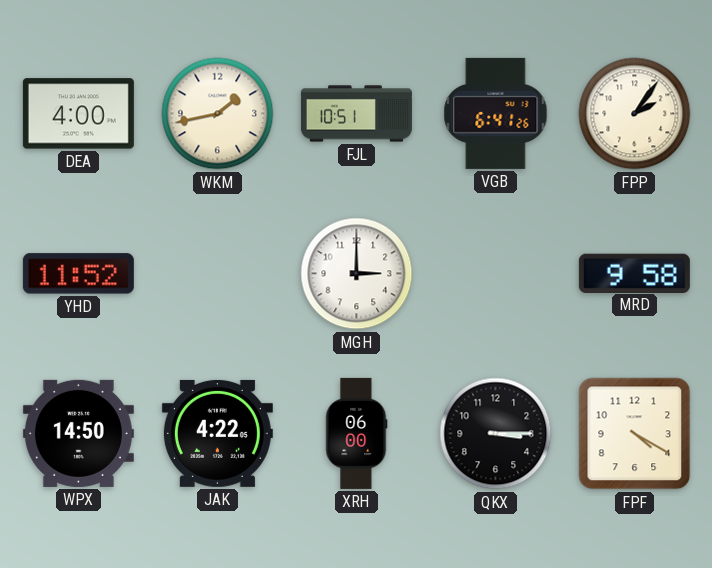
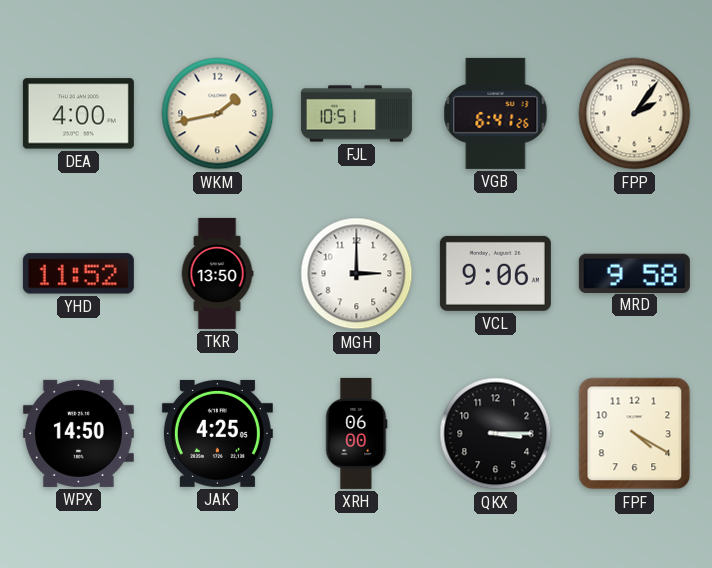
TKR: none -> 13:50
VCL: none -> 9:06
JAK: 4:22 -> 4:25
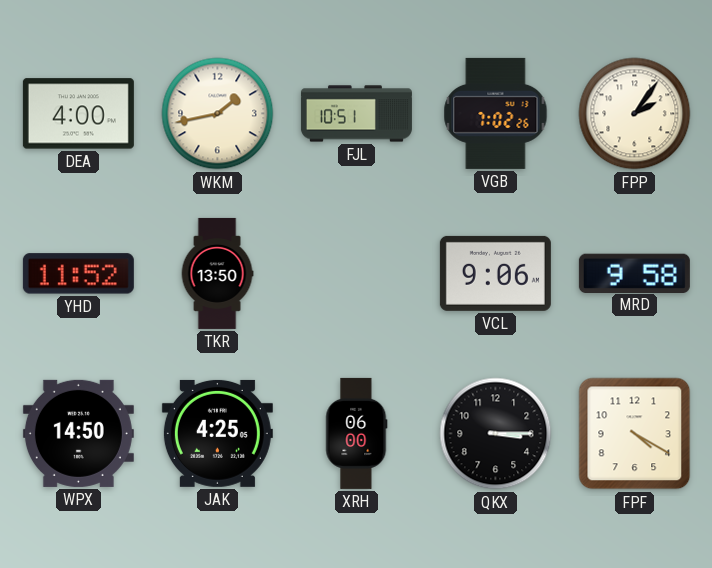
VGB: 6:41 -> 7:02
MGH: 3:00 -> none
